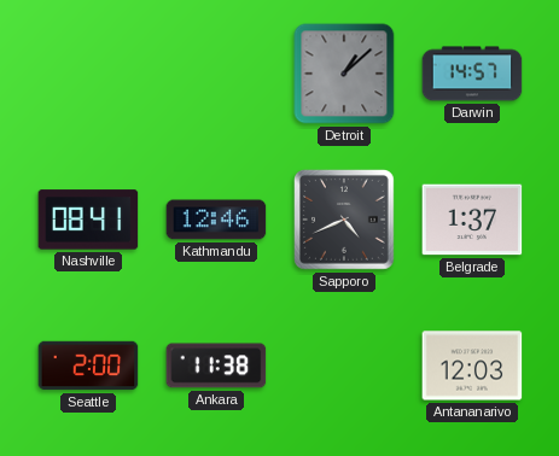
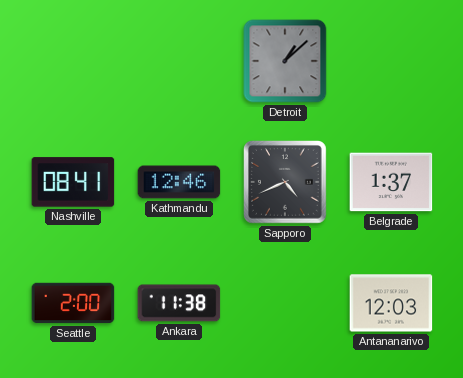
Darwin: 14:57 -> none
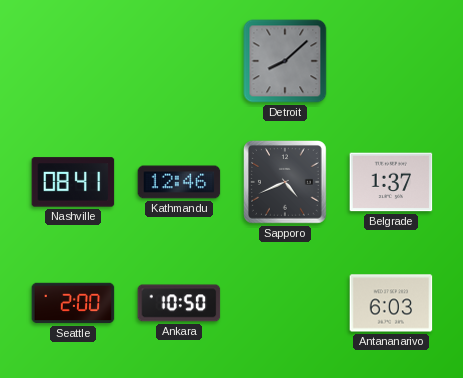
Detroit: 1:08 -> 8:08
Ankara: 11:38 -> 10:50
Antananarivo: 12:03 -> 6:03
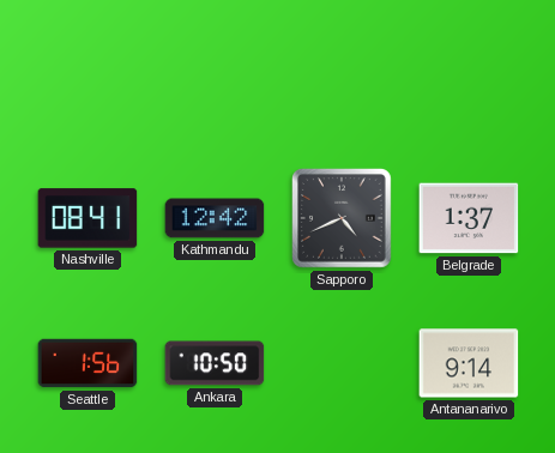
Detroit: 8:08 -> none
Kathmandu: 12:46 -> 12:42
Seattle: 2:00 -> 1:56
Antananarivo: 6:03 -> 9:14
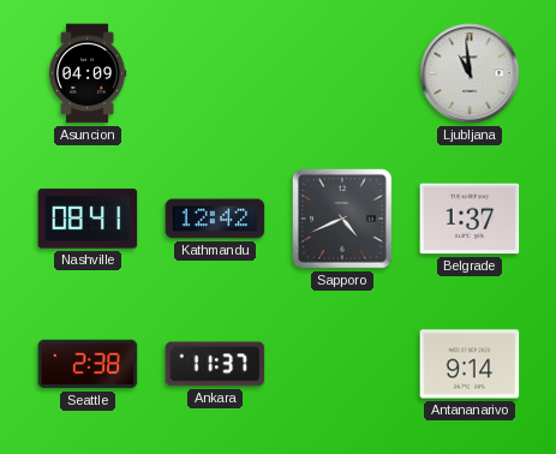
Asuncion: none -> 04:09
Ljubljana: none -> 10:59
Seattle: 1:56 -> 2:38
Ankara: 10:50 -> 11:37
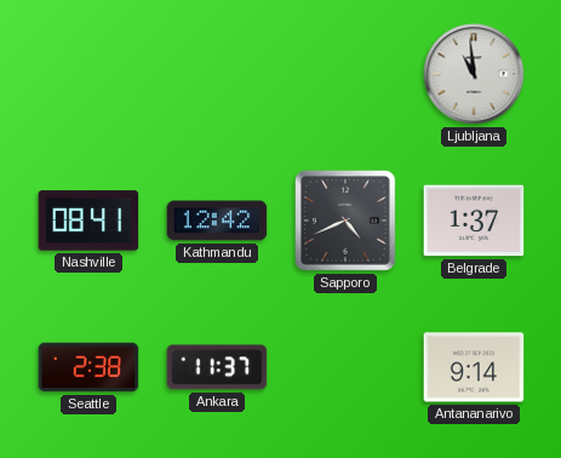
Asuncion: 04:09 -> none
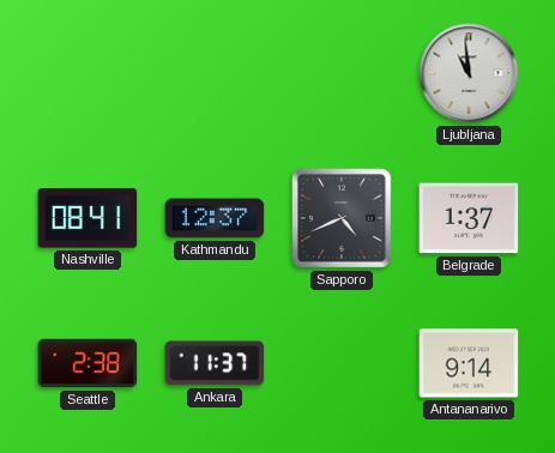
Kathmandu: 12:42 -> 12:37
